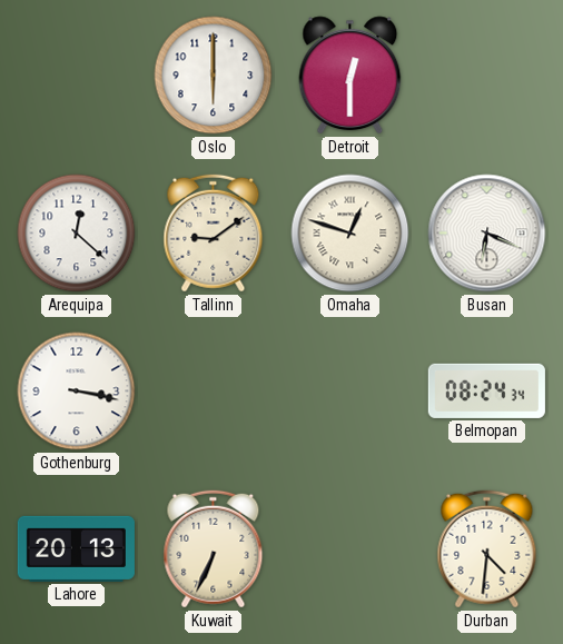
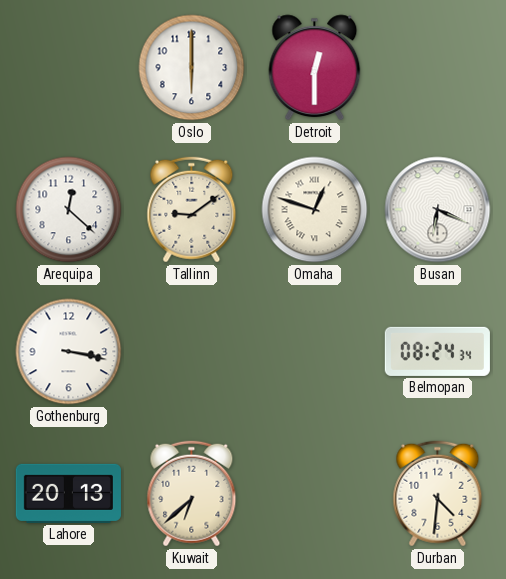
Kuwait: 6:34 -> 6:38
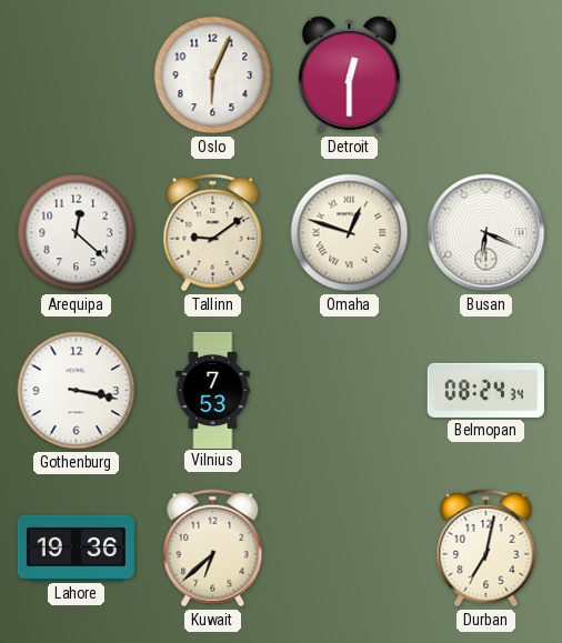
Oslo: 6:00 -> 6:04
Vilnius: none -> 7:53
Lahore: 20:13 -> 19:36
Durban: 4:31 -> 7:02
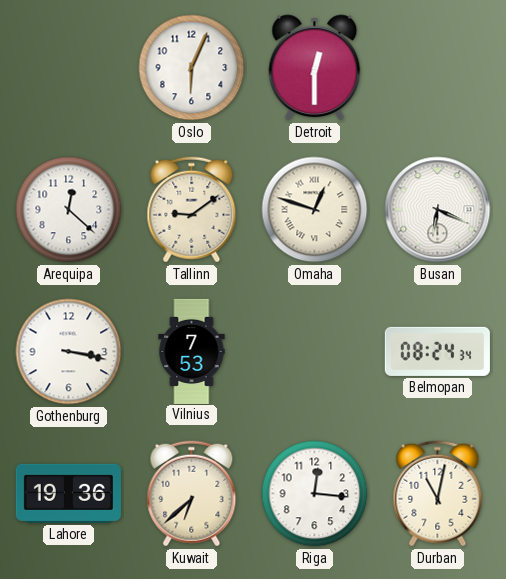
Riga: none -> 12:16
Durban: 7:02 -> 11:02
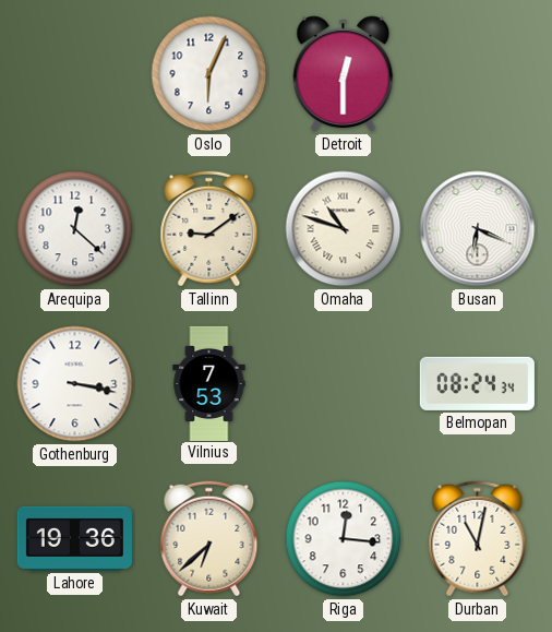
Omaha: 12:48 -> 10:48
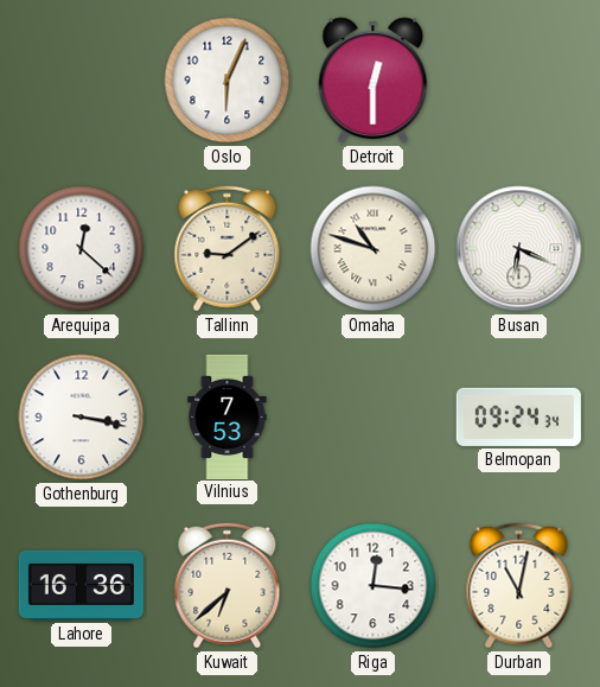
Belmopan: 08:24 -> 09:24
Lahore: 19:36 -> 16:36
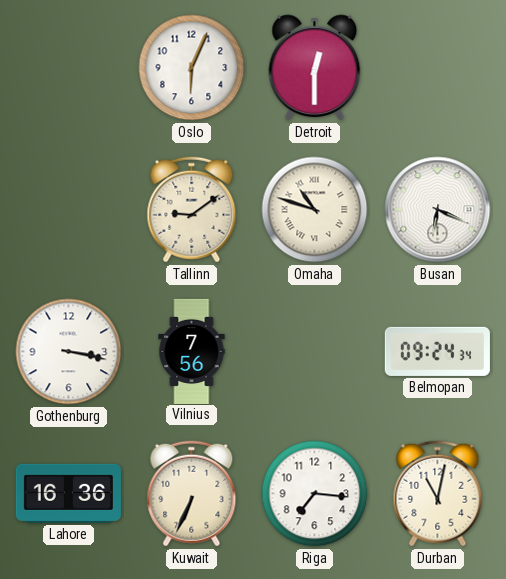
Arequipa: 12:22 -> none
Vilnius: 7:53 -> 7:56
Kuwait: 6:38 -> 6:34
Riga: 12:16 -> 7:16
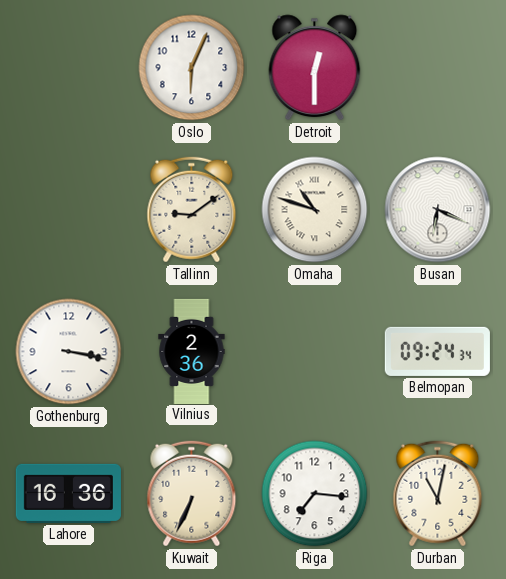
Vilnius: 7:56 -> 2:36
